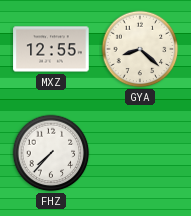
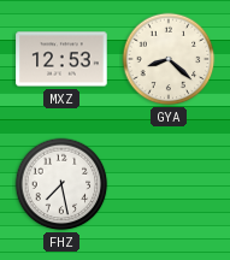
MXZ: 12:55 -> 12:53
FHZ: 7:37 -> 7:28
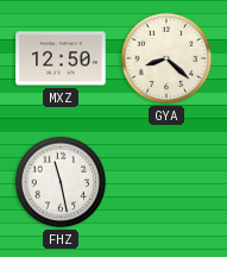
MXZ: 12:53 -> 12:50
FHZ: 7:28 -> 11:28
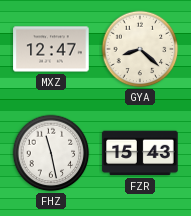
MXZ: 12:50 -> 12:47
FZR: none -> 15:43
